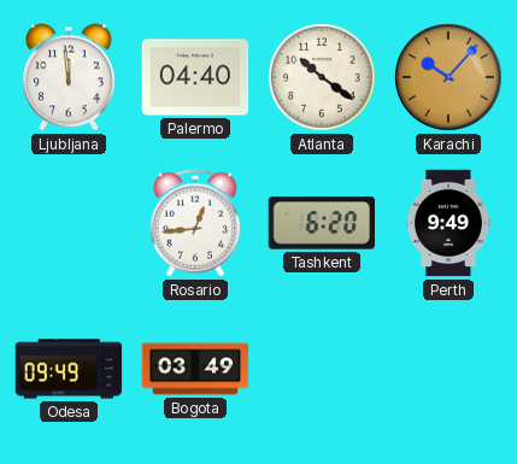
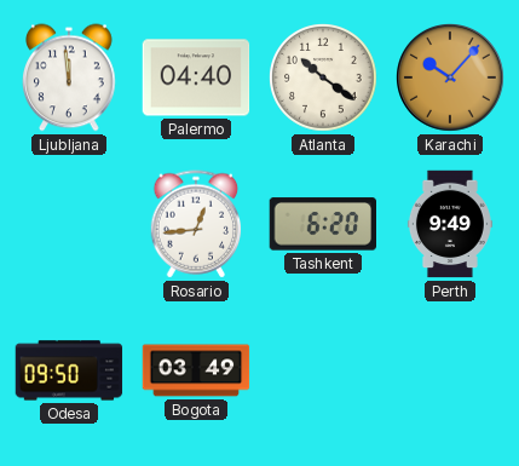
Odesa: 09:49 -> 09:50
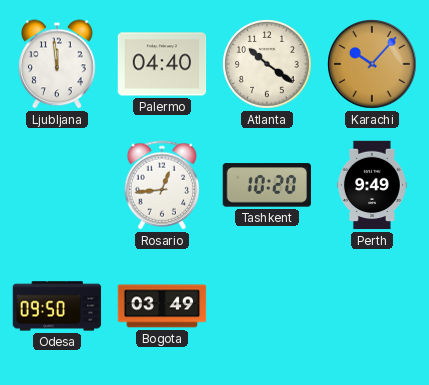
Tashkent: 6:20 -> 10:20
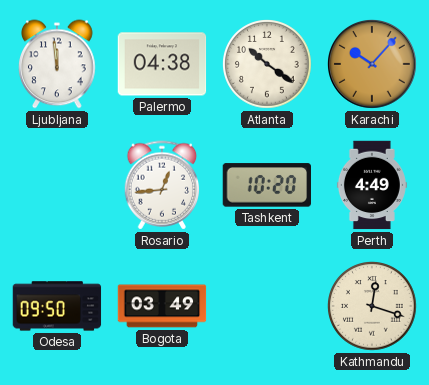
Palermo: 04:40 -> 04:38
Perth: 9:49 -> 4:49
Kathmandu: none -> 12:18
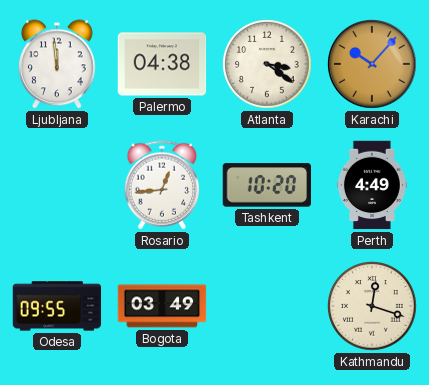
Atlanta: 10:21 -> 3:21
Odesa: 09:50 -> 09:55
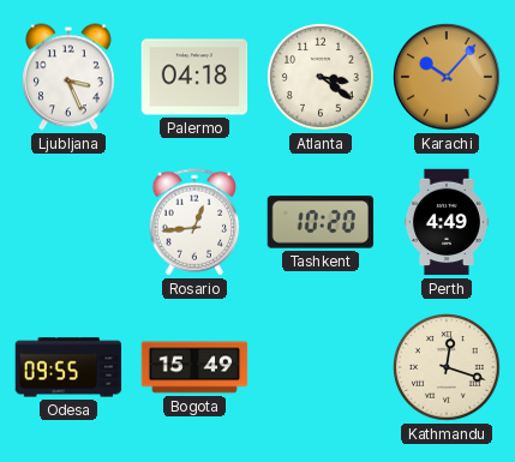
Ljubljana: 11:59 -> 3:26
Palermo: 04:38 -> 04:18
Bogota: 03:49 -> 15:49
